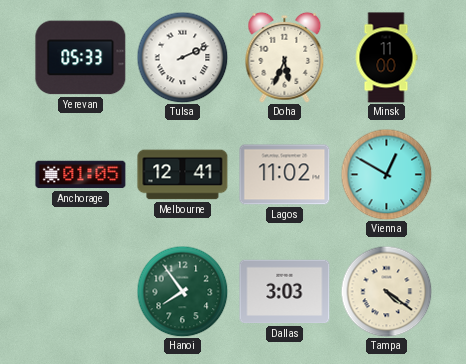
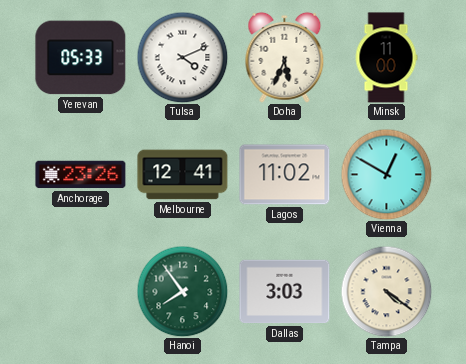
Tulsa: 2:11 -> 4:11
Anchorage: 01:05 -> 23:26
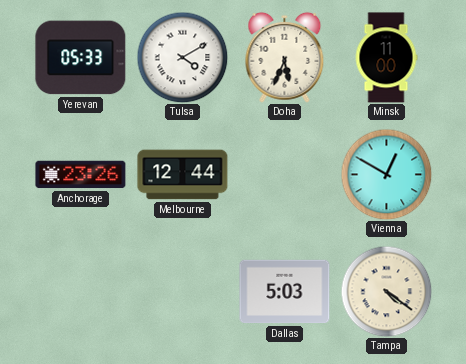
Tulsa: 4:11 -> 4:10
Melbourne: 12:41 -> 12:44
Lagos: 11:02 -> none
Hanoi: 7:54 -> none
Dallas: 3:03 -> 5:03
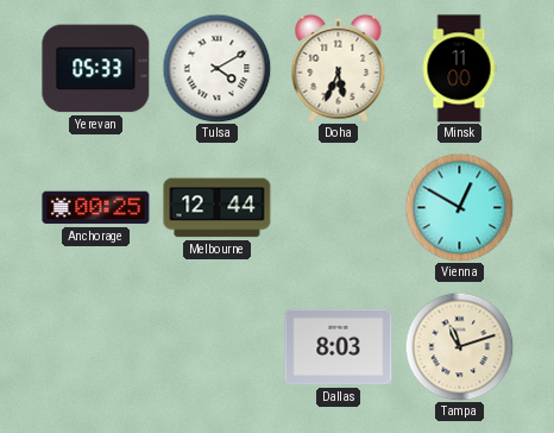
Anchorage: 23:26 -> 00:25
Dallas: 5:03 -> 8:03
Tampa: 4:21 -> 11:12
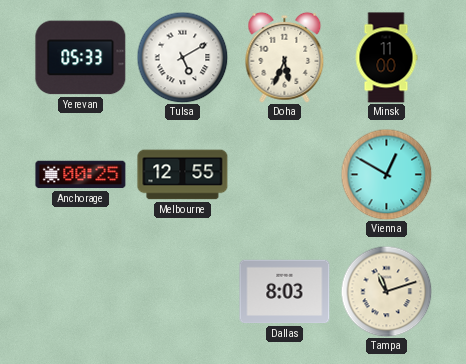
Tulsa: 4:10 -> 5:10
Melbourne: 12:44 -> 12:55
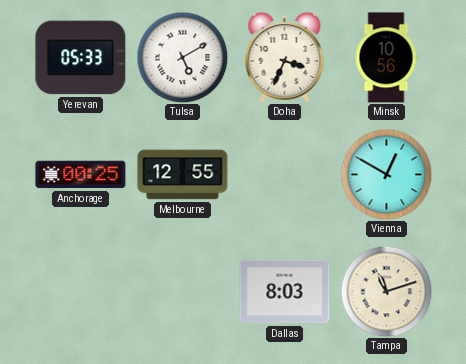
Doha: 5:34 -> 3:34
Minsk: 11:00 -> 10:56
